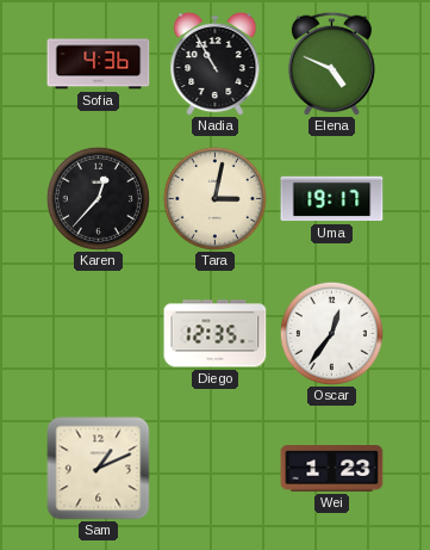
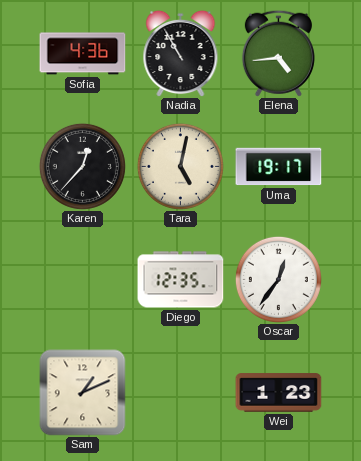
Elena: 4:49 -> 4:44
Tara: 3:02 -> 5:02
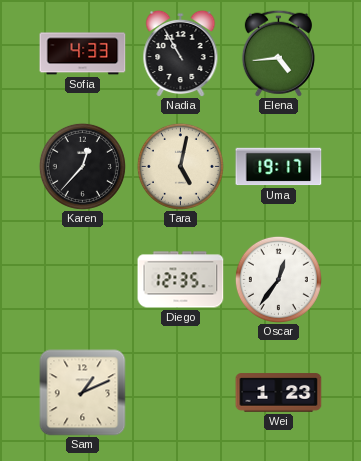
Sofia: 4:36 -> 4:33
